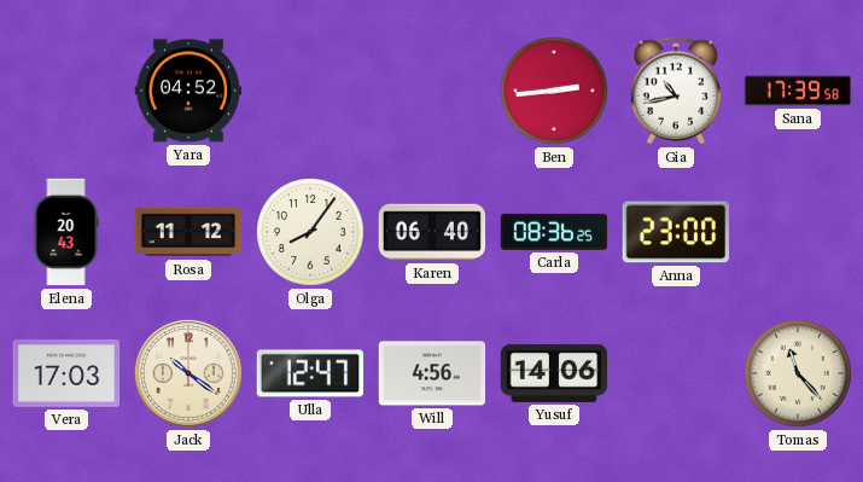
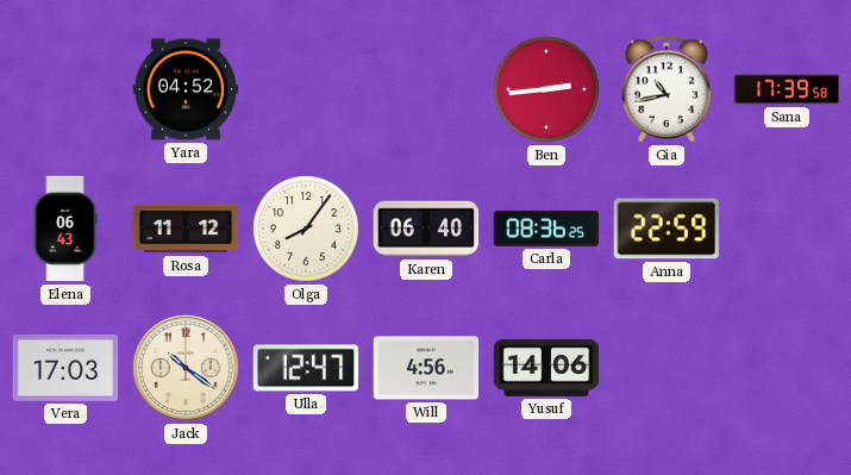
Elena: 20:43 -> 06:43
Anna: 23:00 -> 22:59
Tomas: 11:23 -> none
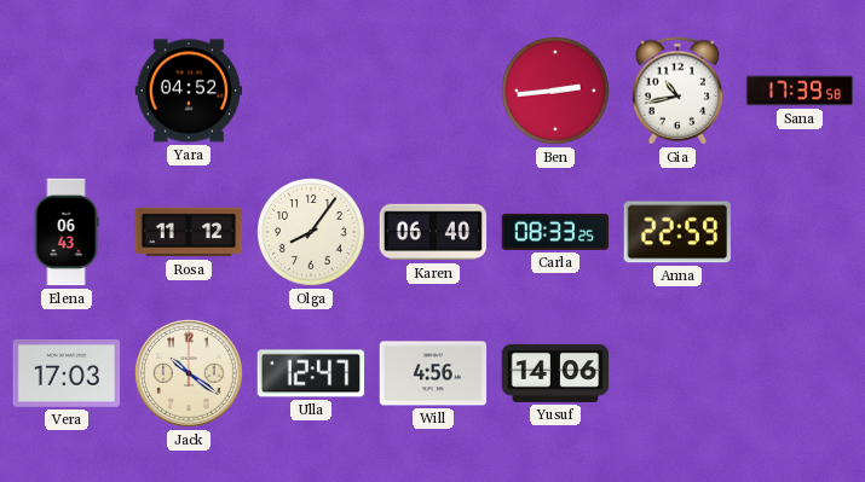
Carla: 08:36 -> 08:33
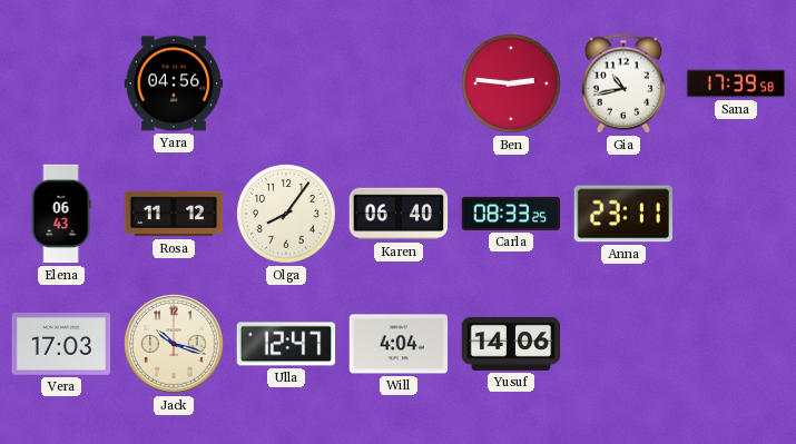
Yara: 04:52 -> 04:56
Ben: 2:44 -> 2:46
Anna: 22:59 -> 23:11
Jack: 10:21 -> 10:18
Will: 4:56 -> 4:04
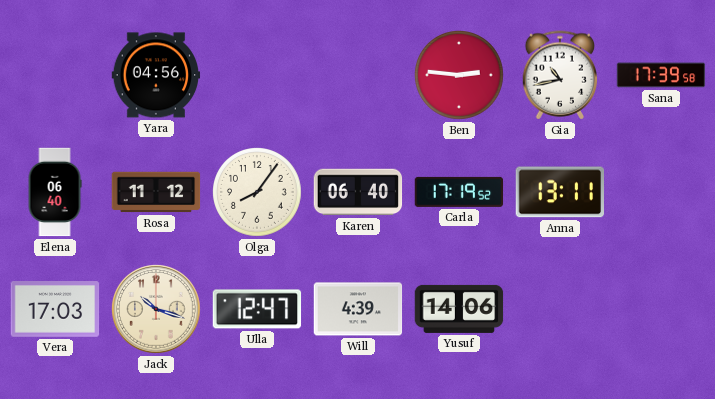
Elena: 06:43 -> 06:40
Carla: 08:33 -> 17:19
Anna: 23:11 -> 13:11
Will: 4:04 -> 4:39
